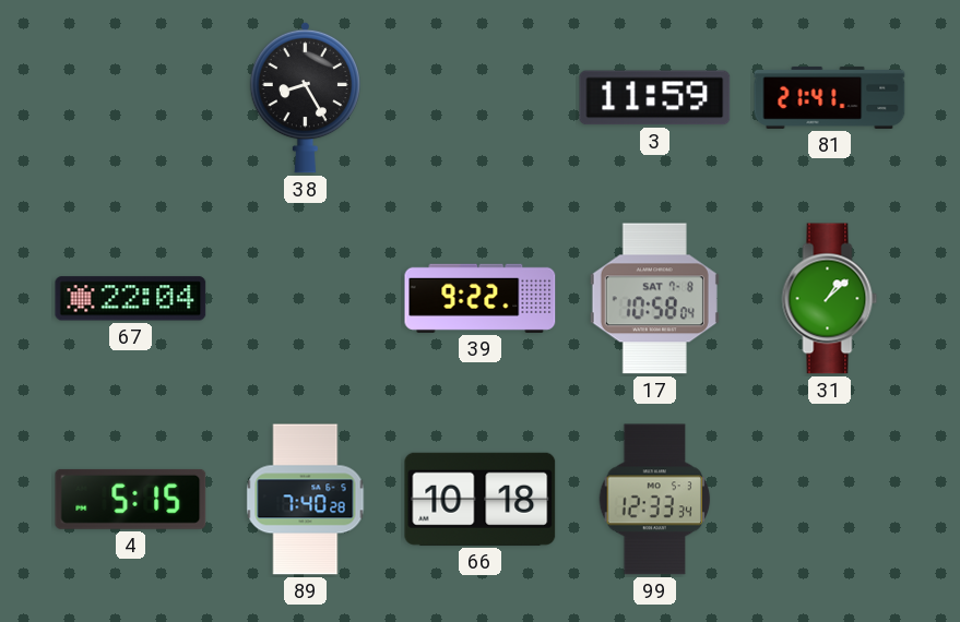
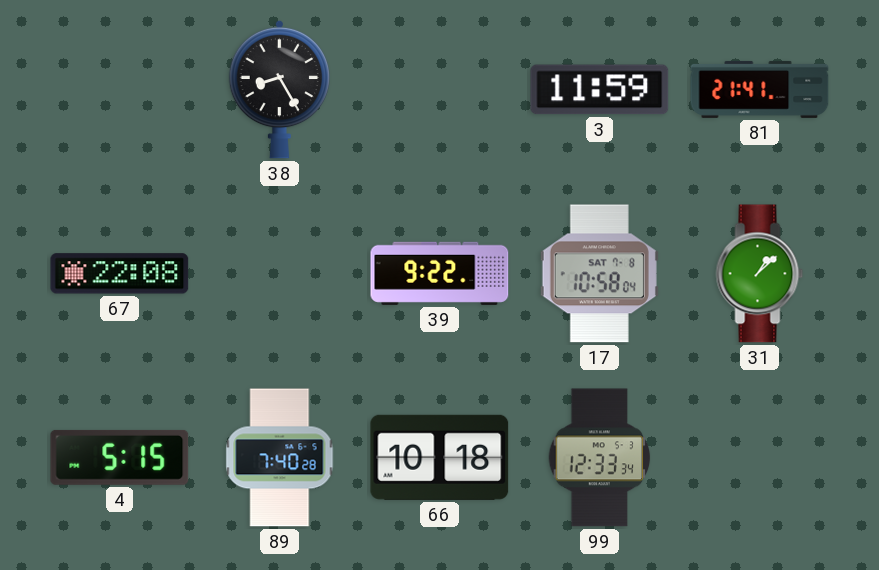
67: 22:04 -> 22:08
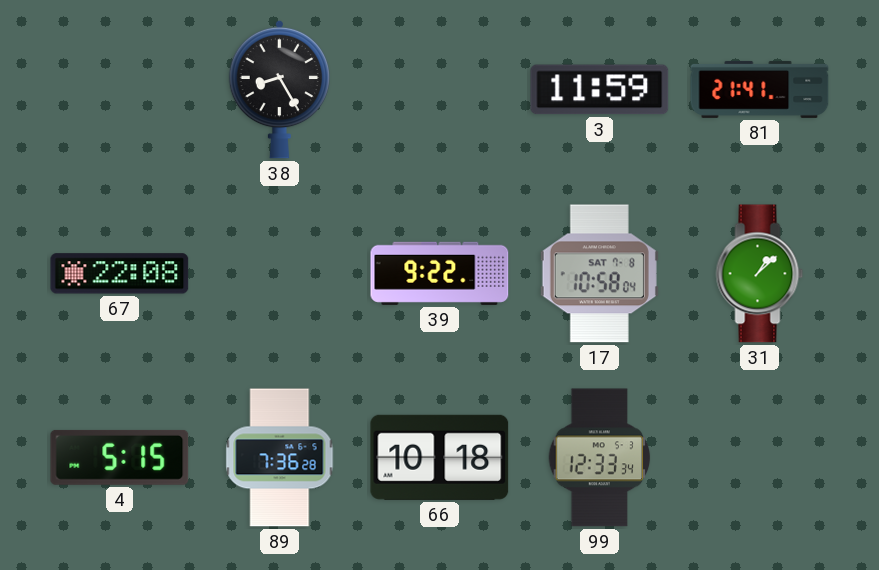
89: 7:40 -> 7:36
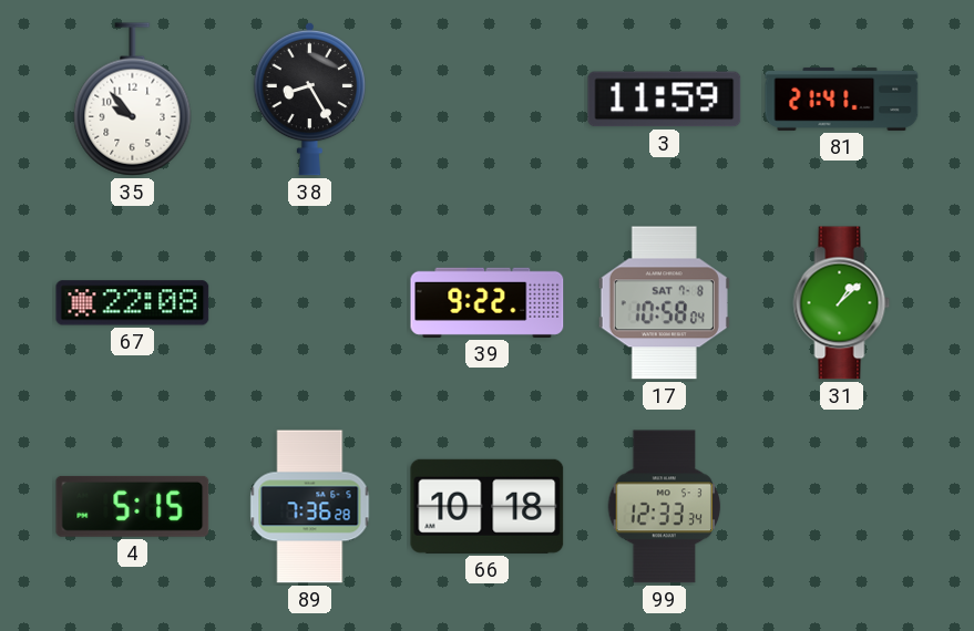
35: none -> 9:53
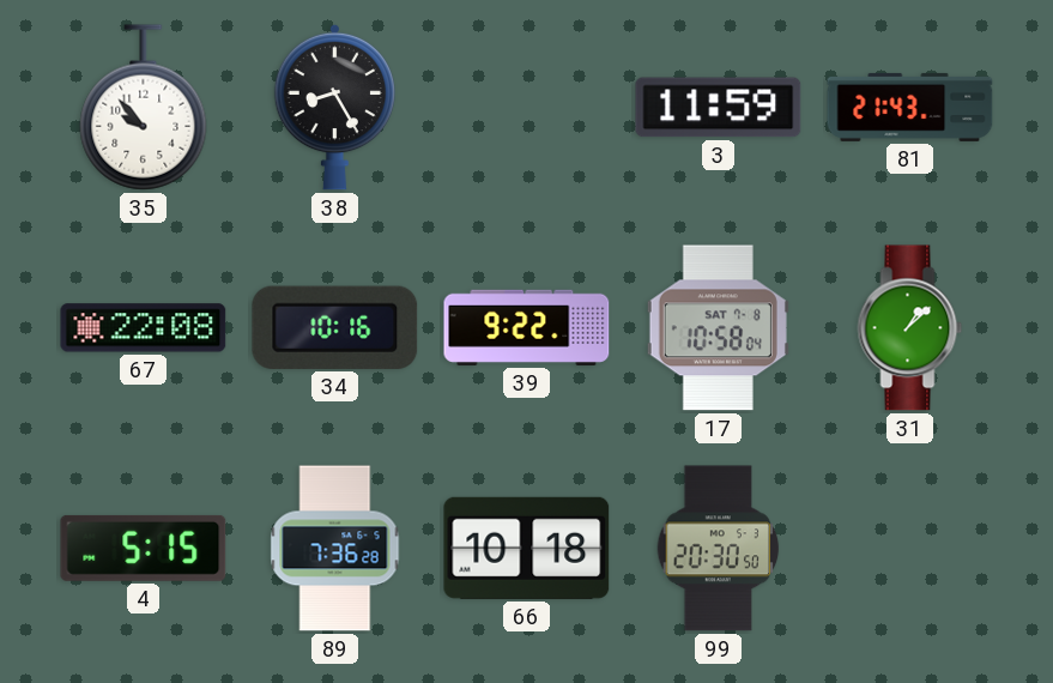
81: 21:41 -> 21:43
34: none -> 10:16
99: 12:33 -> 20:30
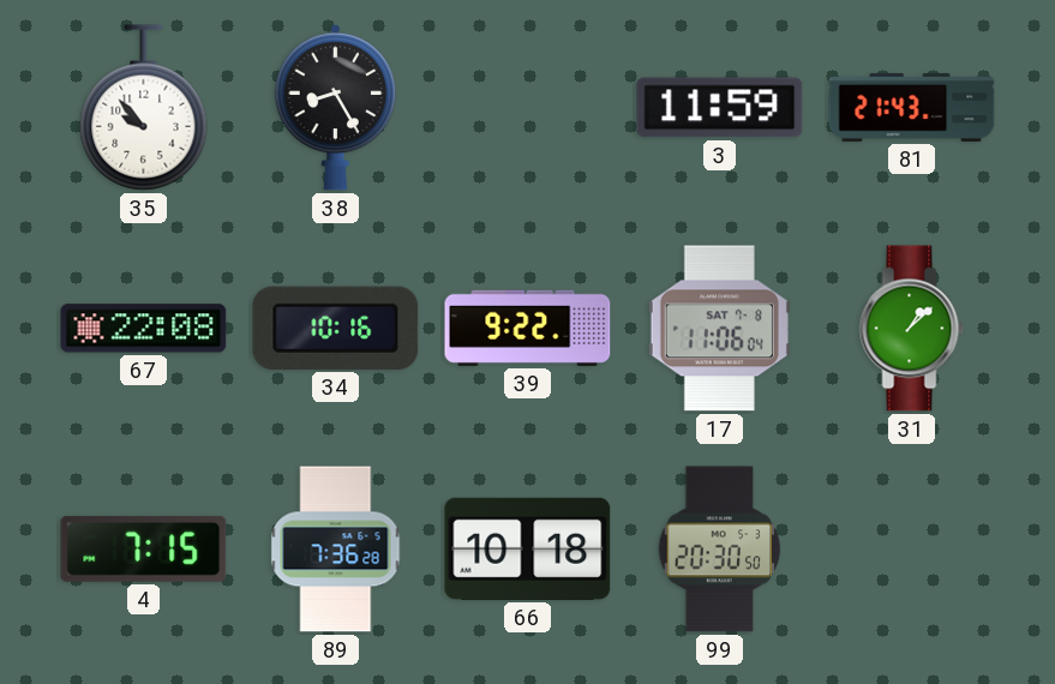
17: 10:58 -> 11:06
4: 5:15 -> 7:15
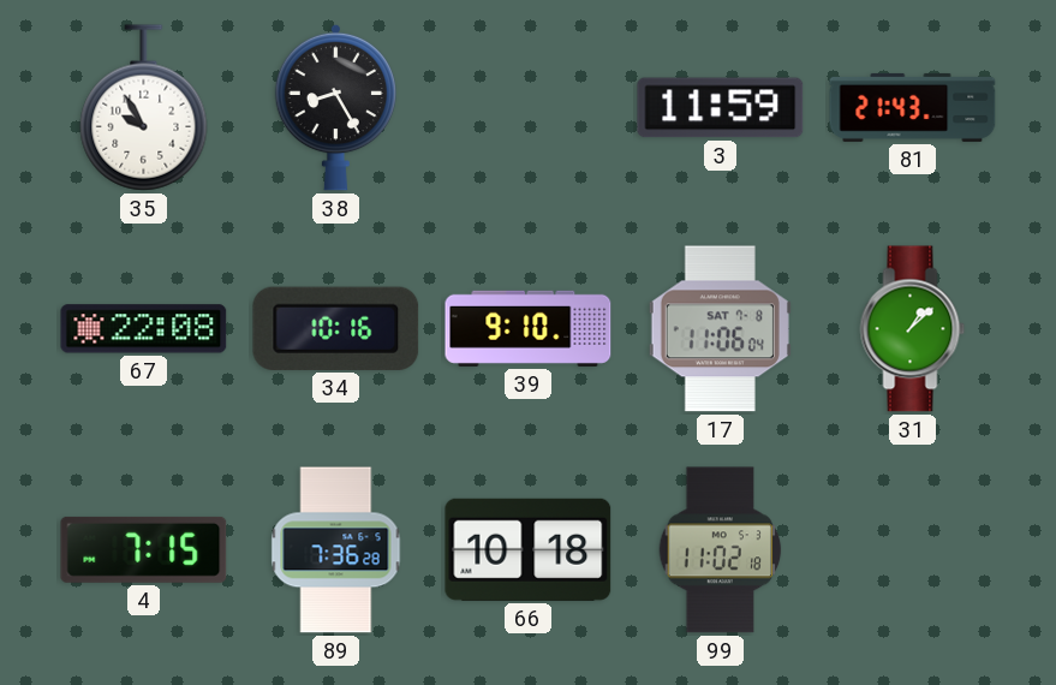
35: 9:53 -> 9:55
39: 9:22 -> 9:10
99: 20:30 -> 11:02
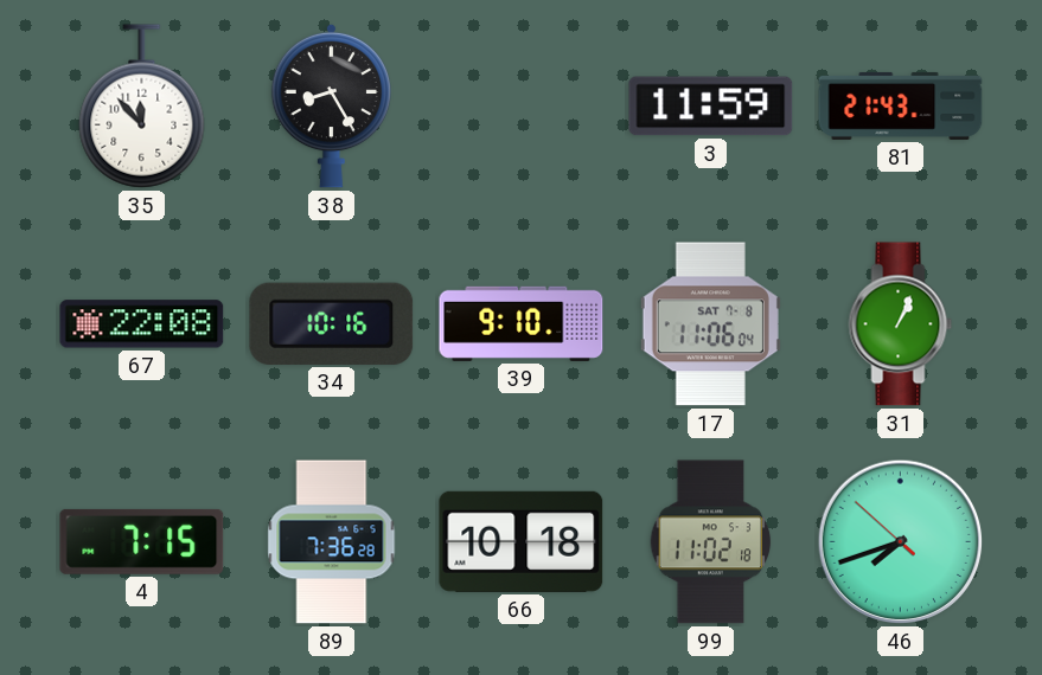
35: 9:55 -> 11:53
31: 1:08 -> 1:04
46: none -> 7:41
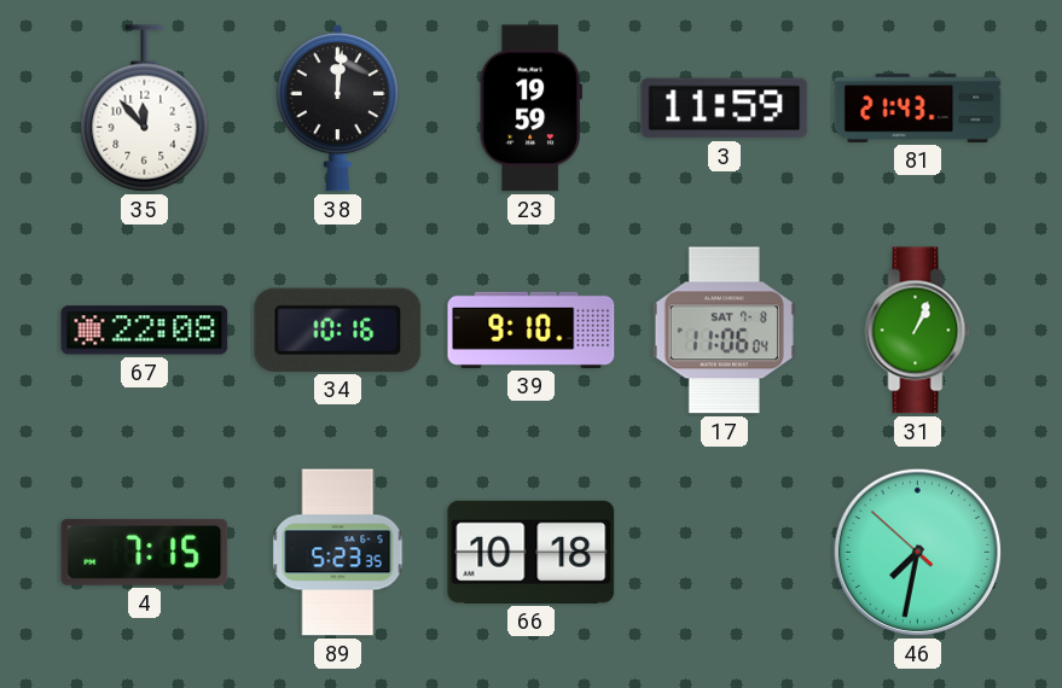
38: 8:25 -> 12:01
23: none -> 19:59
89: 7:36 -> 5:23
99: 11:02 -> none
46: 7:41 -> 7:31
